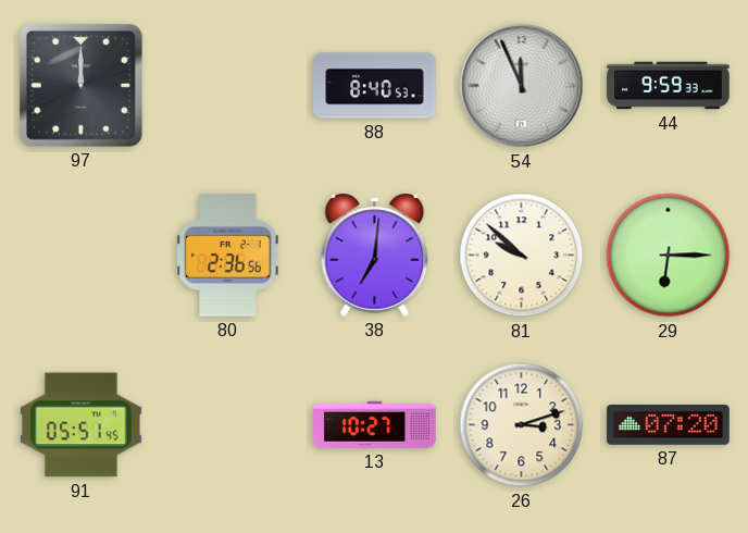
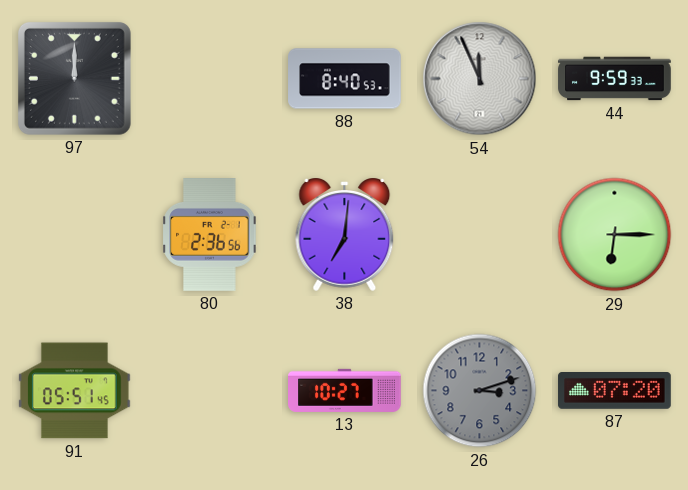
81: 9:52 -> none
26 dial: cream -> grey
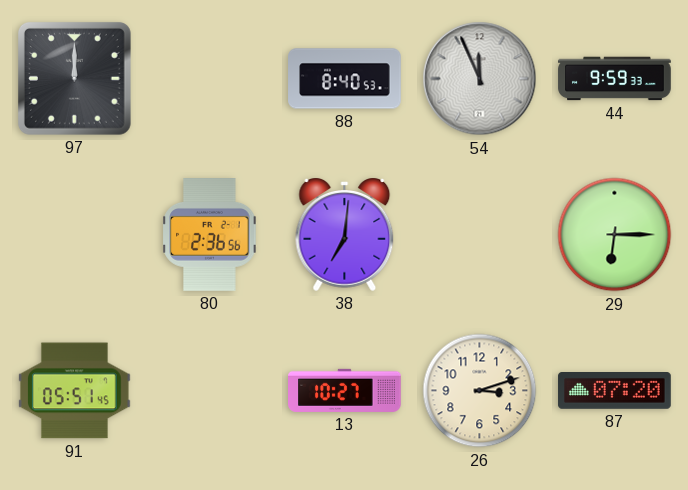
26 dial: grey -> cream
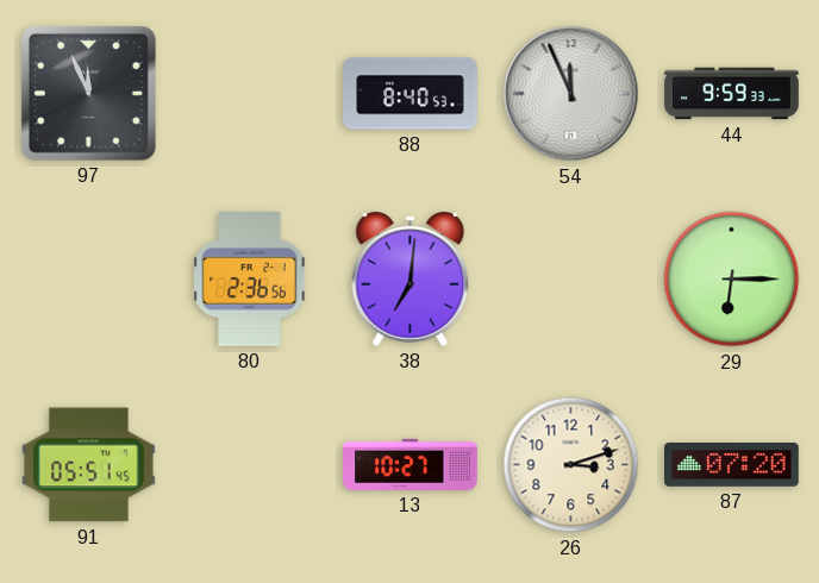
97: 12:00 -> 11:56
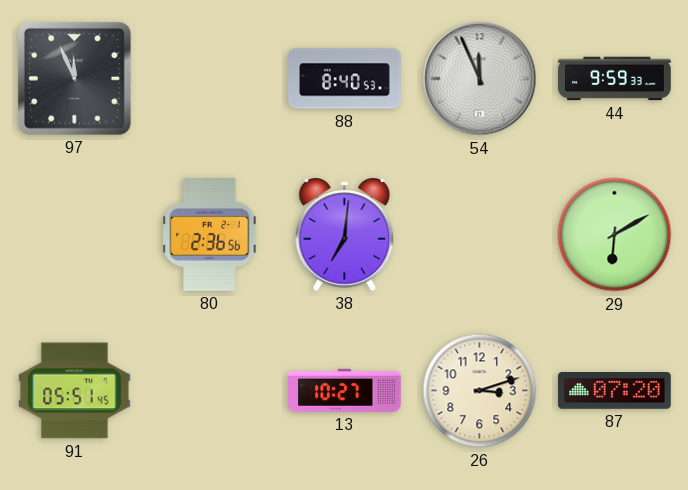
29: 6:15 -> 6:10
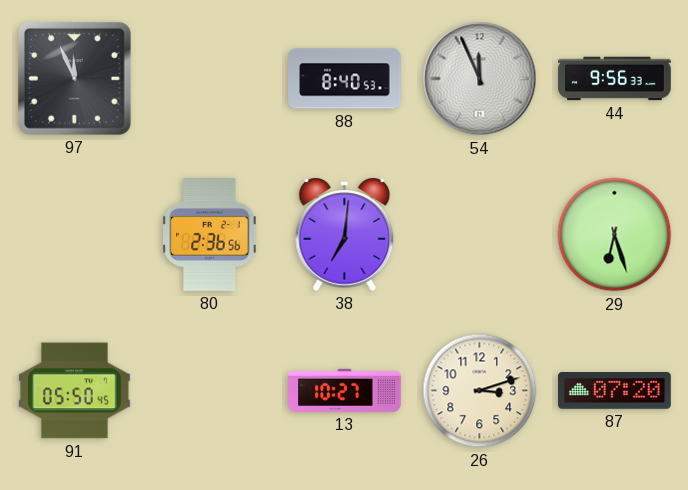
44: 9:59 -> 9:56
29: 6:10 -> 6:27
91: 05:51 -> 05:50
